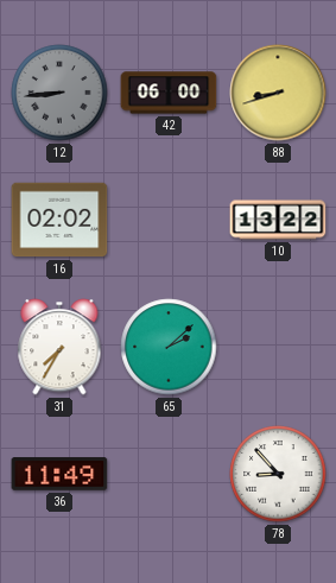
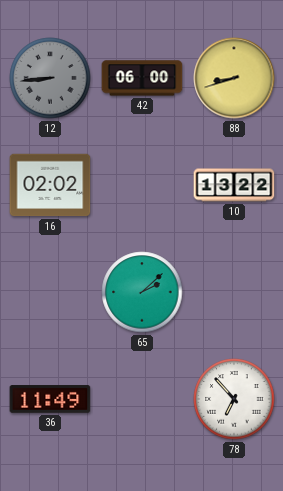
31: 7:35 -> none
78: 8:53 -> 6:53
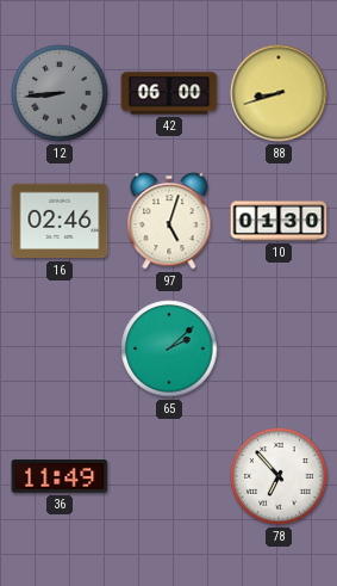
16: 02:02 -> 02:46
97: none -> 5:03
10: 13:22 -> 01:30
